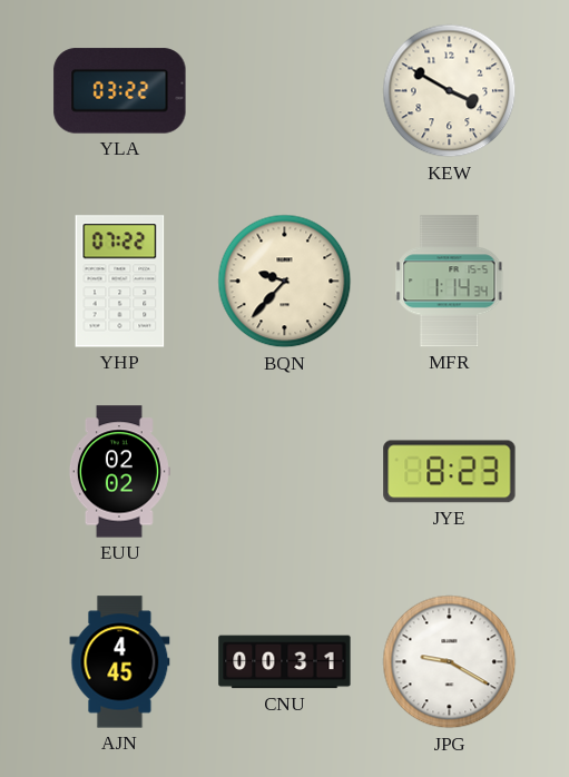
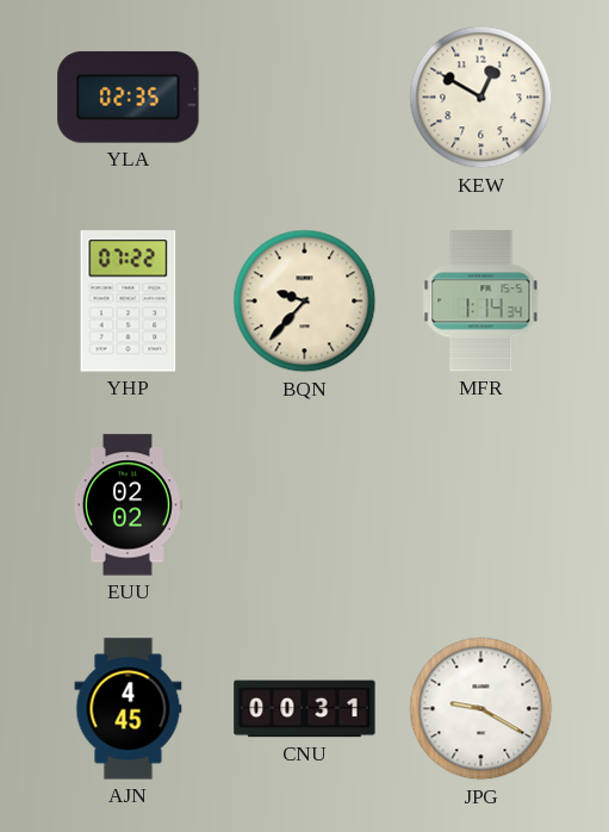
YLA: 03:22 -> 02:35
KEW: 3:50 -> 12:50
JYE: 8:23 -> none
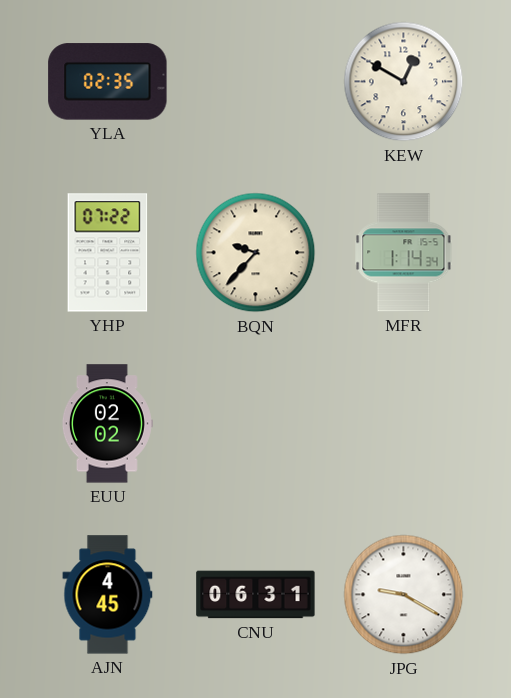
CNU: 00:31 -> 06:31
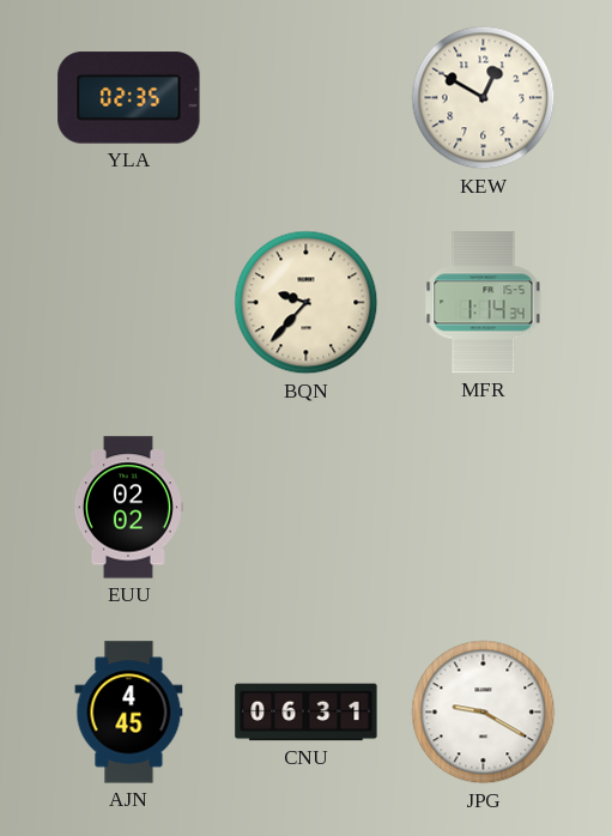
YHP: 07:22 -> none
